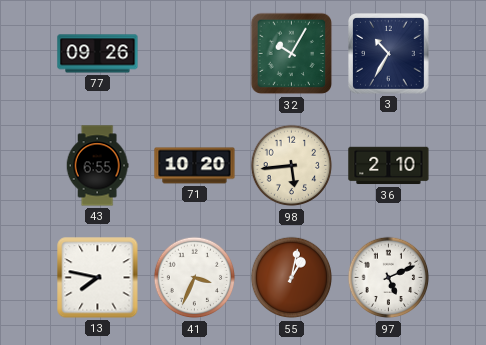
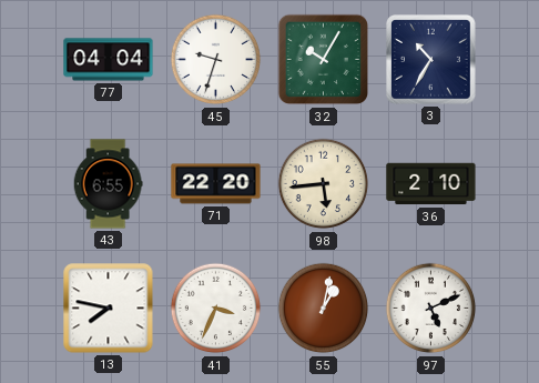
77: 09:26 -> 04:04
45: none -> 9:33
71: 10:20 -> 22:20
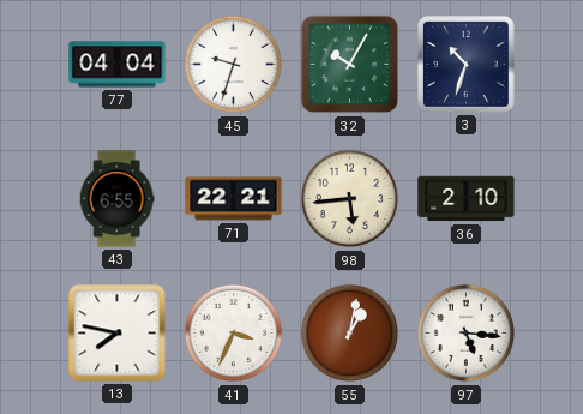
3: 10:35 -> 10:33
71: 22:20 -> 22:21
97: 5:11 -> 5:16
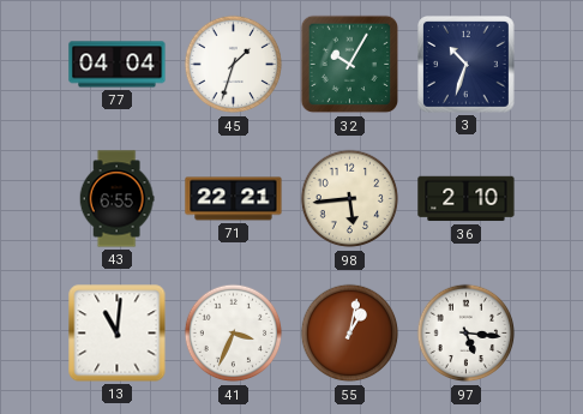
45: 9:33 -> 1:33
13: 7:47 -> 11:01
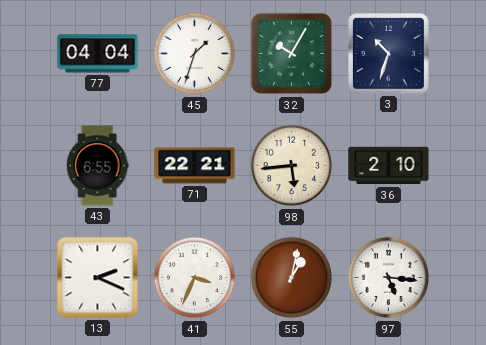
13: 11:01 -> 2:19
